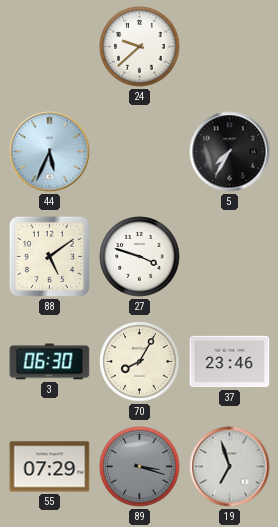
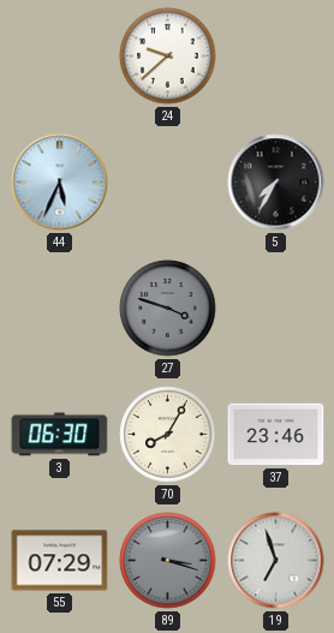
88: 5:09 -> none
27 dial: white -> grey
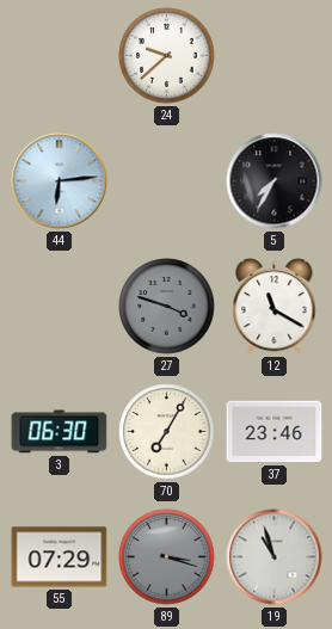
44: 5:34 -> 6:14
12: none -> 11:20
70: 8:05 -> 7:05
19: 6:57 -> 10:57
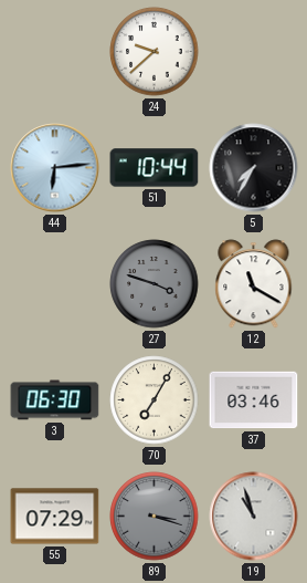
51: none -> 10:44
37: 23:46 -> 03:46
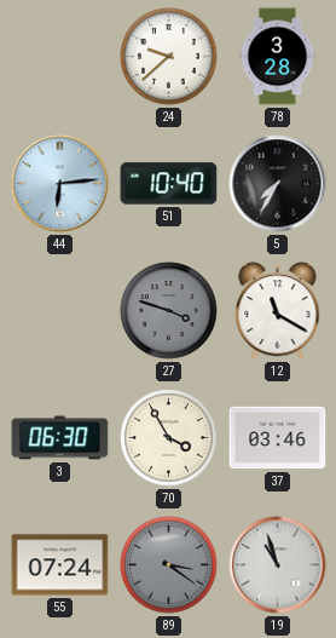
78: none -> 3:28
51: 10:44 -> 10:40
70: 7:05 -> 3:55
55: 07:29 -> 07:24
89: 3:18 -> 3:21
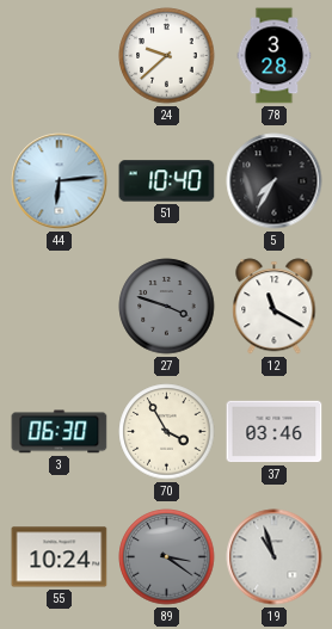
55: 07:24 -> 10:24
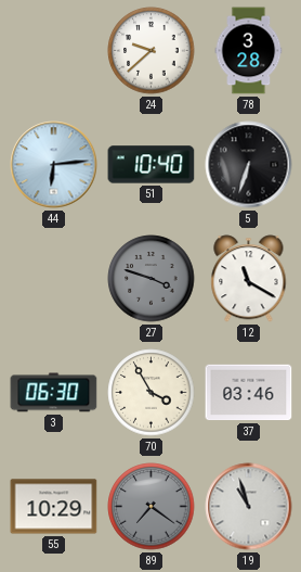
5: 7:35 -> 6:33
55: 10:24 -> 10:29
89: 3:21 -> 7:21
